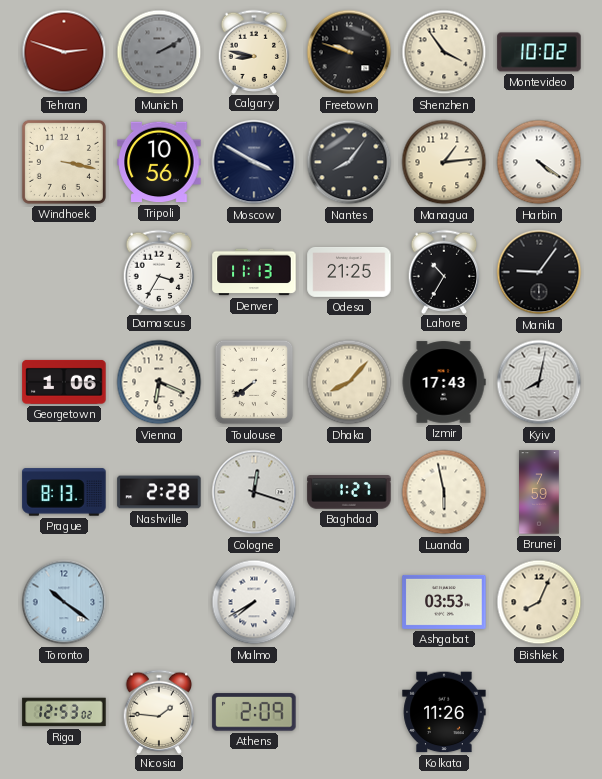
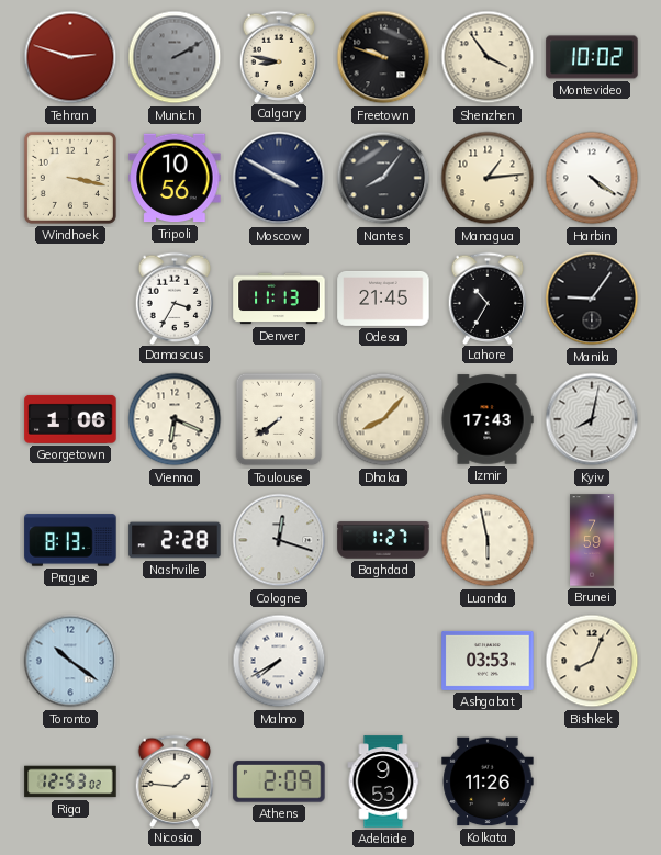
Odesa: 21:25 -> 21:45
Adelaide: none -> 9:53
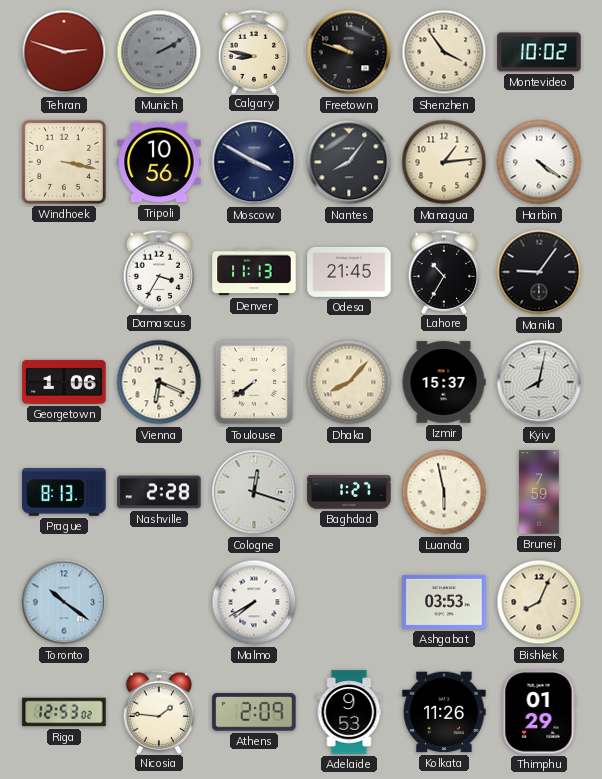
Izmir: 17:43 -> 15:37
Thimphu: none -> 01:29
